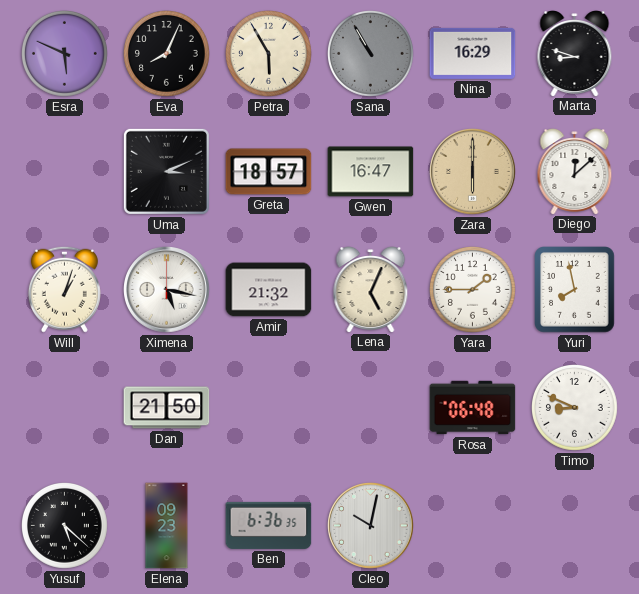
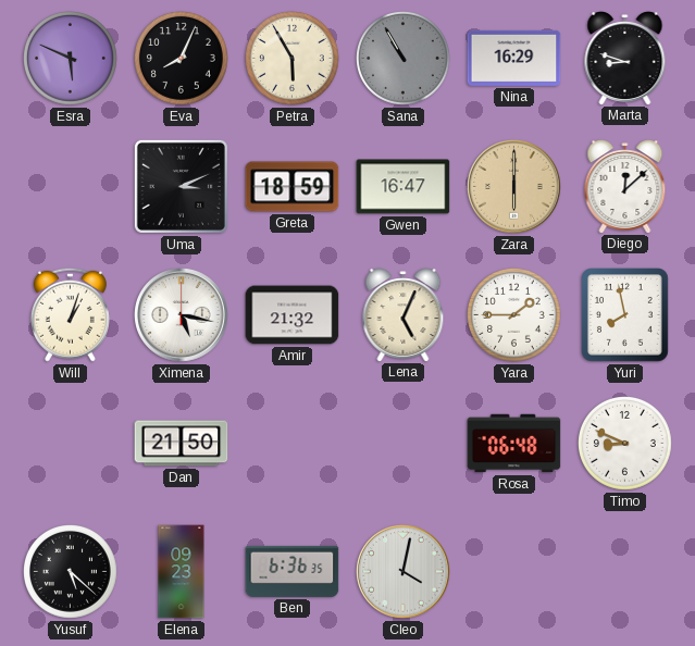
Greta: 18:57 -> 18:59
Cleo: 10:02 -> 4:02
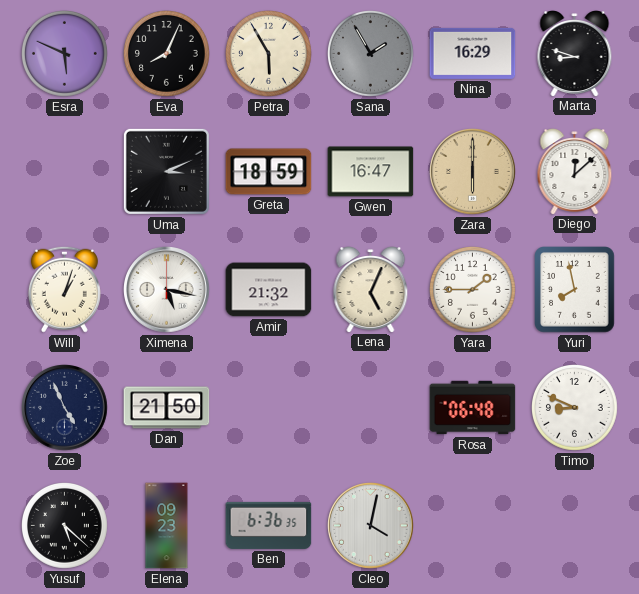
Sana: 10:55 -> 1:55
Zoe: none -> 4:56
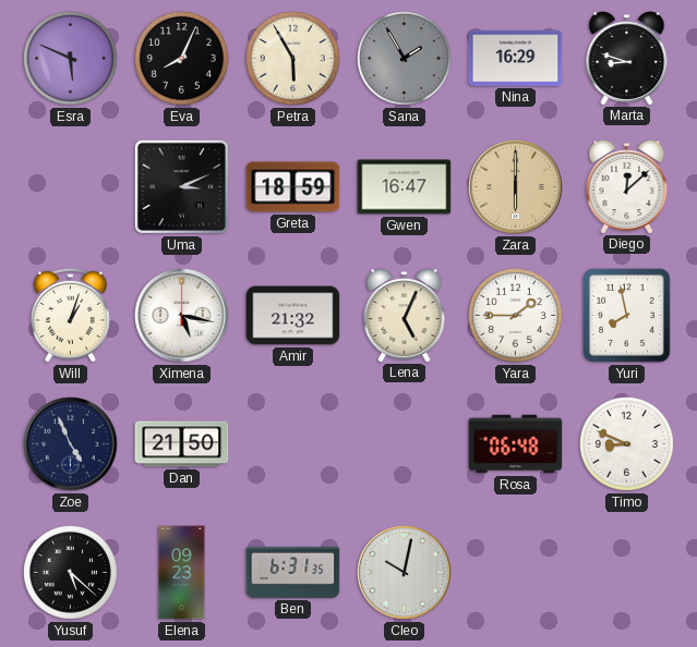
Ben: 6:36 -> 6:31
Cleo: 4:02 -> 10:02
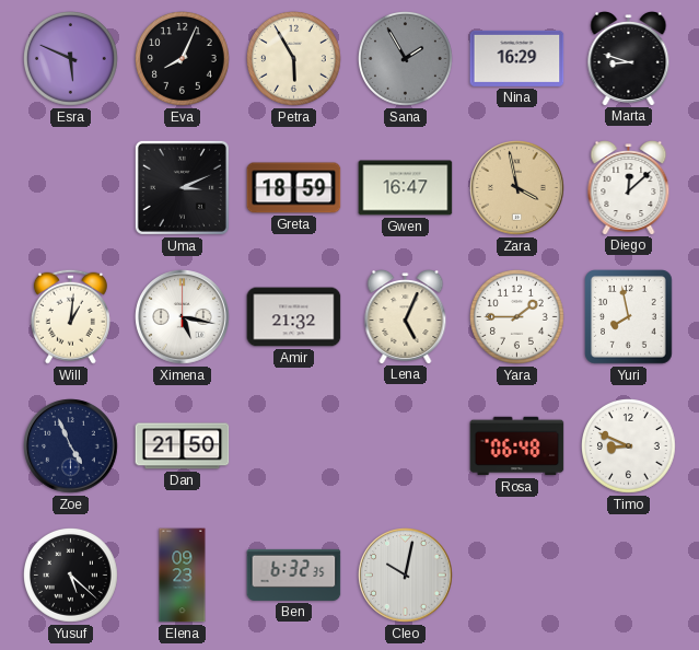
Zara: 6:00 -> 3:58
Will: 1:03 -> 1:01
Ben: 6:31 -> 6:32
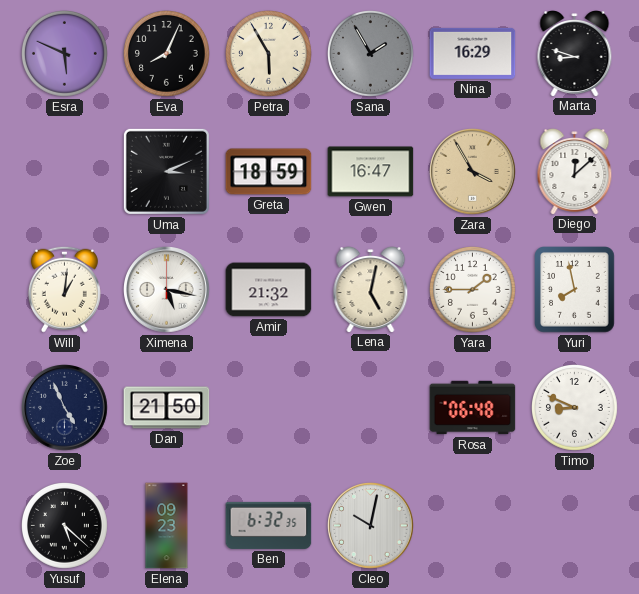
Zara: 3:58 -> 3:55
Lena: 5:04 -> 5:02
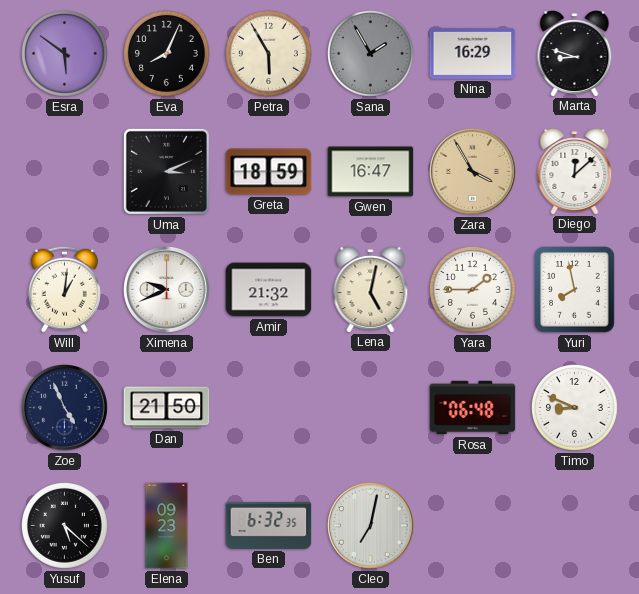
Esra: 5:49 -> 5:51
Ximena: 5:17 -> 9:41
Cleo: 10:02 -> 7:02
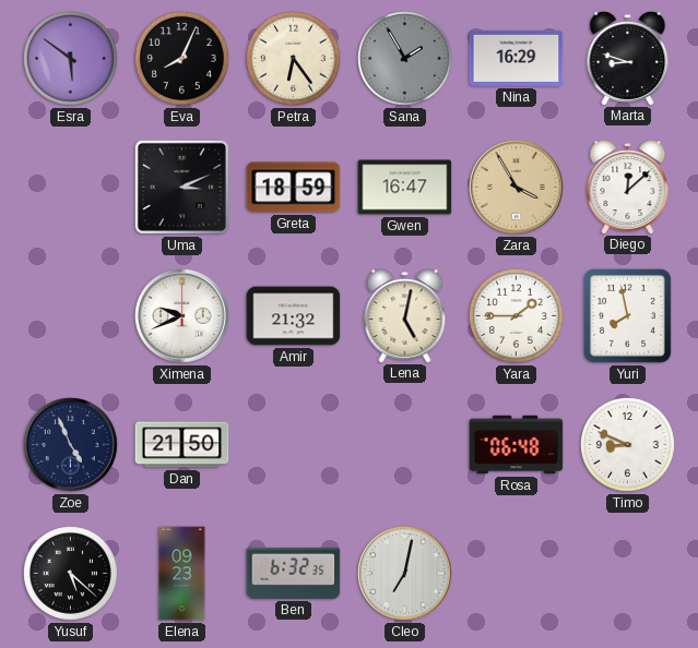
Petra: 5:55 -> 6:24
Will: 1:01 -> none
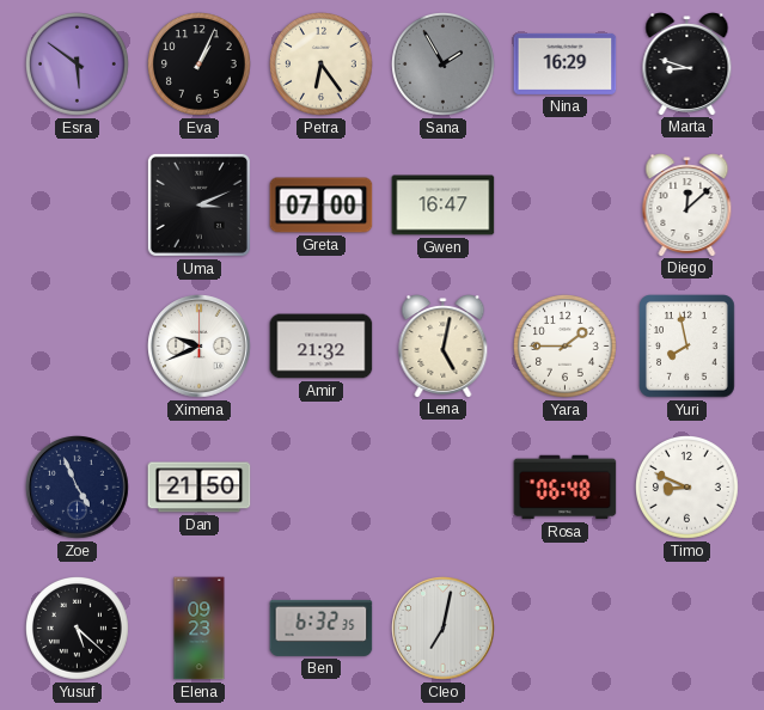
Eva: 8:04 -> 1:04
Greta: 18:59 -> 07:00
Zara: 3:55 -> none
